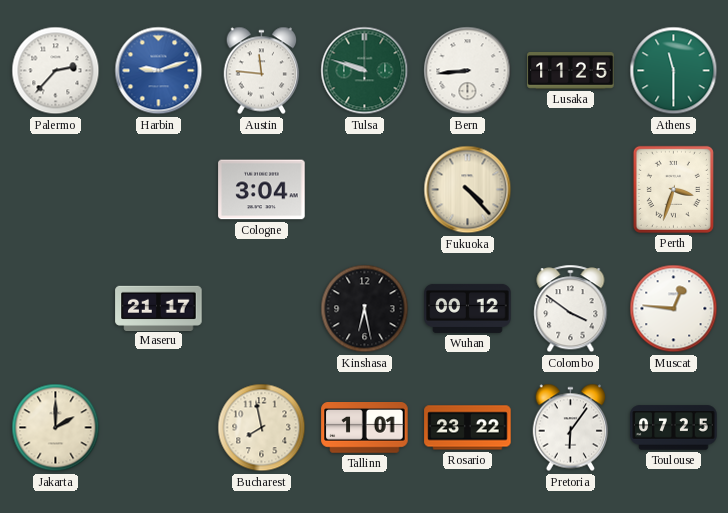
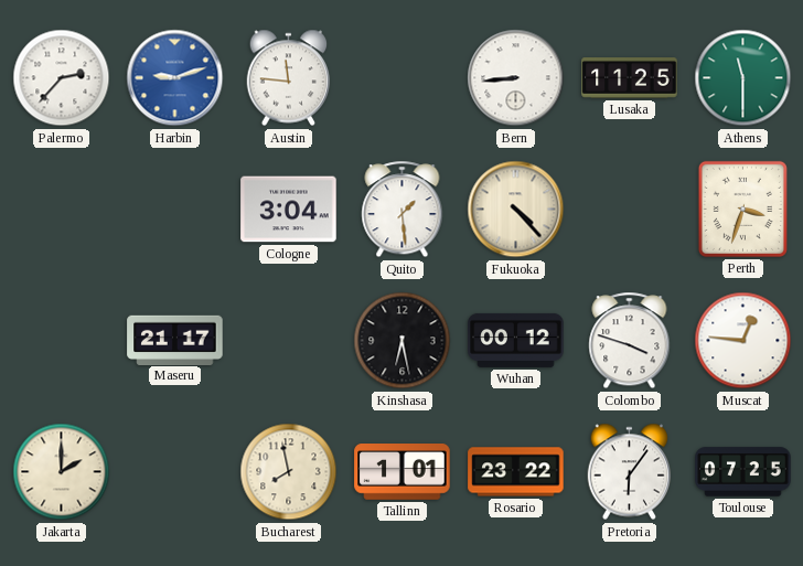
Tulsa: 9:48 -> none
Quito: none -> 1:29
Colombo: 3:51 -> 3:48
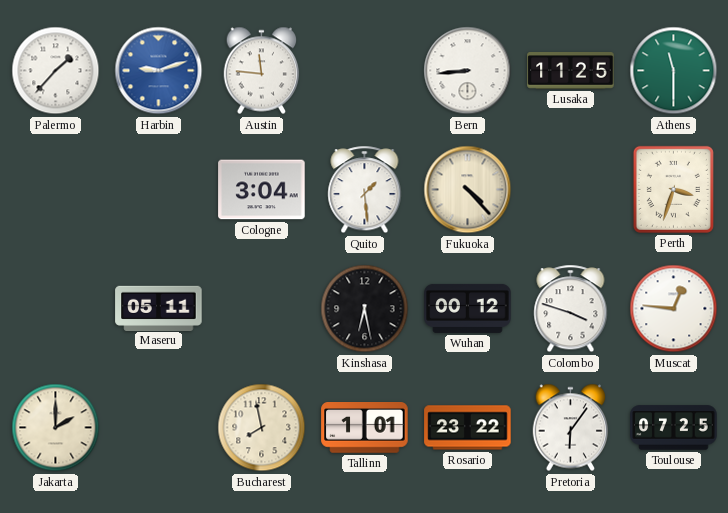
Palermo: 2:37 -> 1:37
Maseru: 21:17 -> 05:11
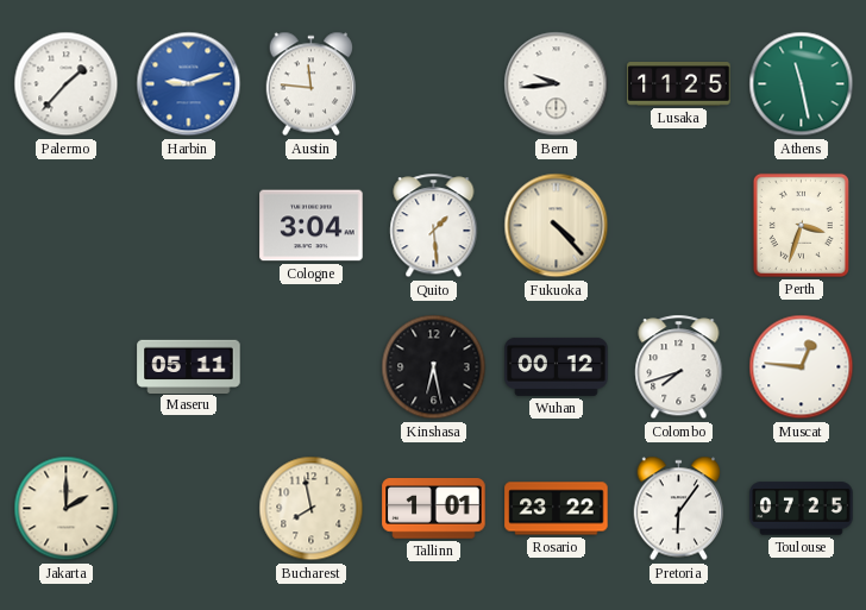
Bern: 8:44 -> 9:44
Athens: 11:30 -> 11:28
Colombo: 3:48 -> 7:42
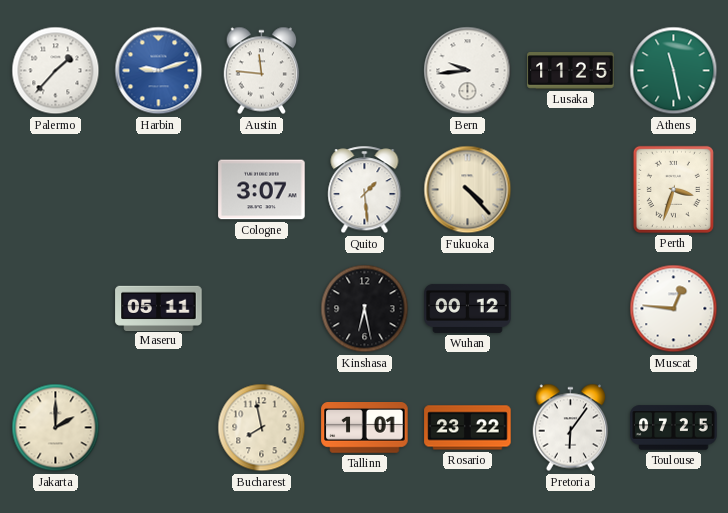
Cologne: 3:04 -> 3:07
Colombo: 7:42 -> none
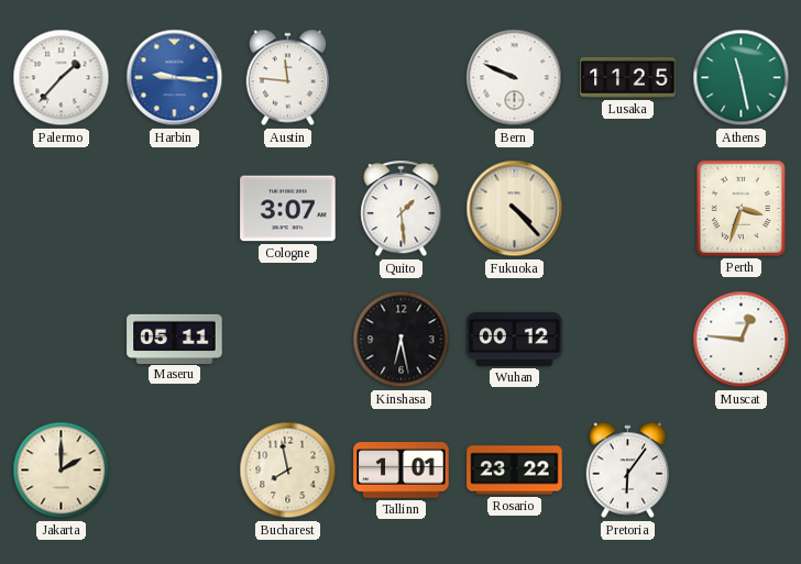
Harbin: 9:12 -> 9:16
Bern: 9:44 -> 9:49
Toulouse: 07:25 -> none
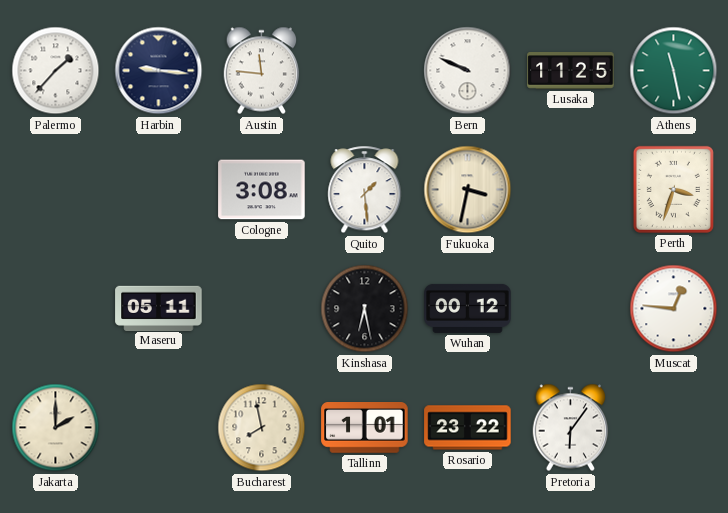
Harbin dial: blue -> navy
Cologne: 3:07 -> 3:08
Fukuoka: 4:23 -> 3:32
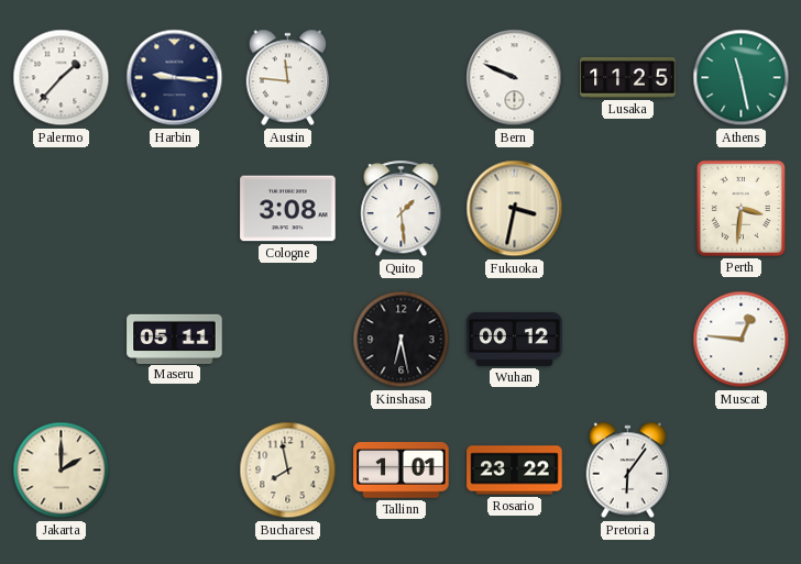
Perth: 3:33 -> 3:31
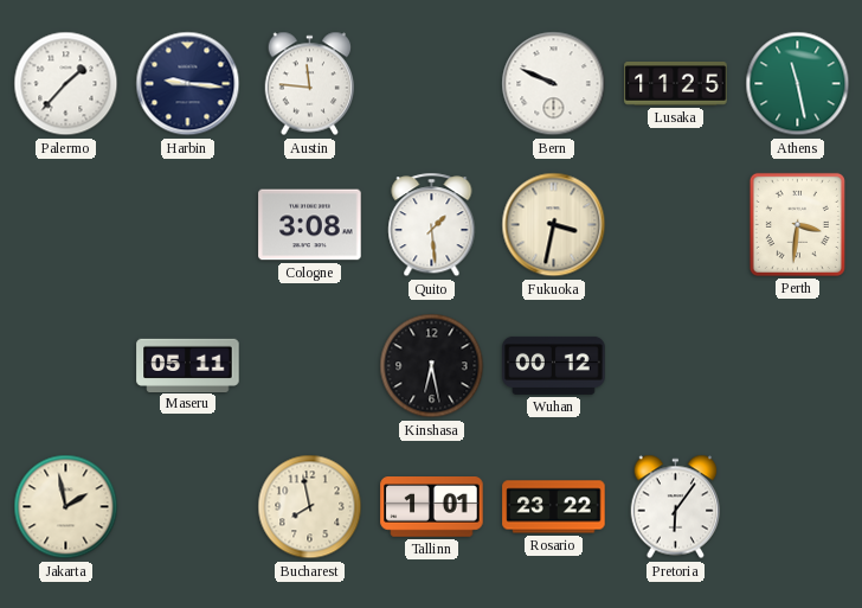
Muscat: 12:46 -> none
Jakarta: 2:00 -> 1:58
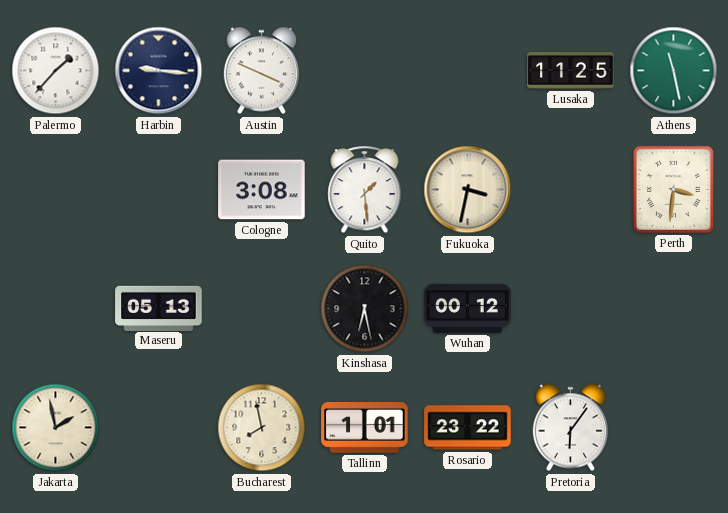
Austin: 11:46 -> 3:49
Bern: 9:49 -> none
Maseru: 05:11 -> 05:13
